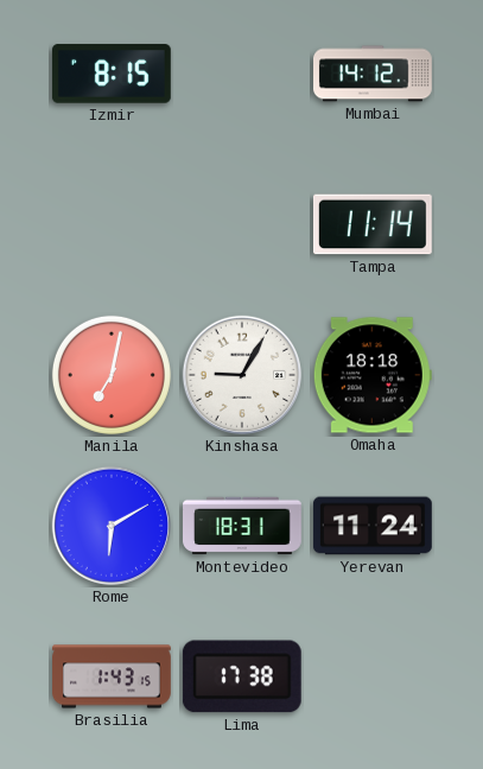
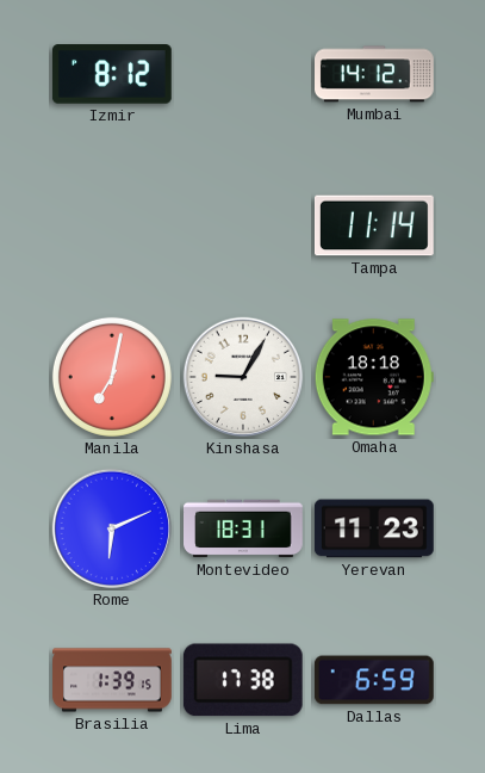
Izmir: 8:15 -> 8:12
Rome: 6:10 -> 6:11
Yerevan: 11:24 -> 11:23
Brasilia: 1:43 -> 1:39
Dallas: none -> 6:59
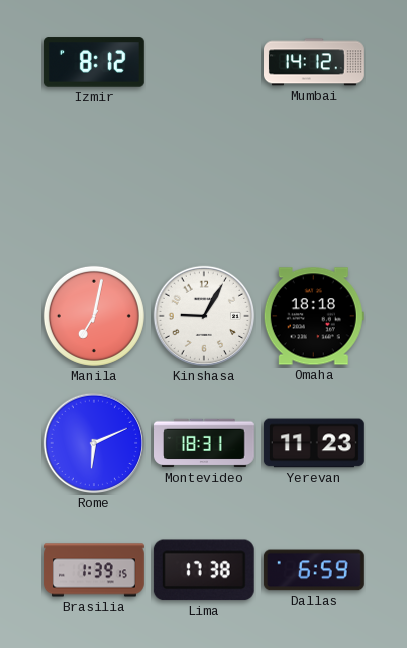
Tampa: 11:14 -> none
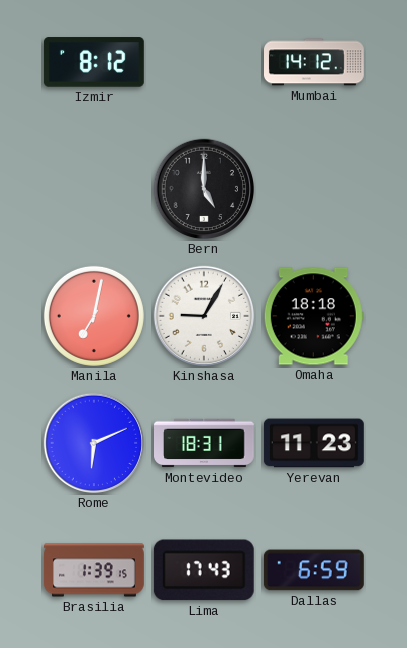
Bern: none -> 5:00
Lima: 17:38 -> 17:43
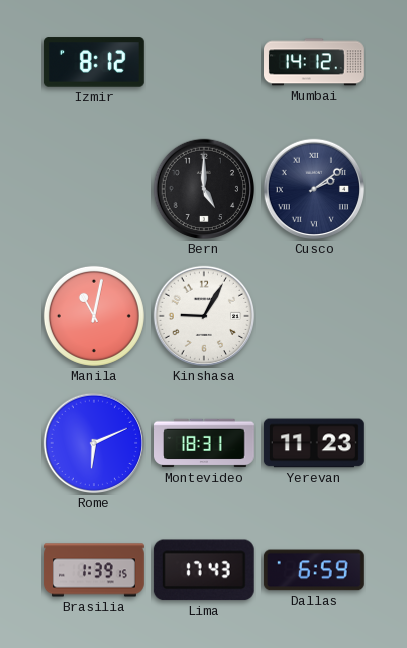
Cusco: none -> 2:09
Manila: 7:02 -> 11:02
Omaha: 18:18 -> none
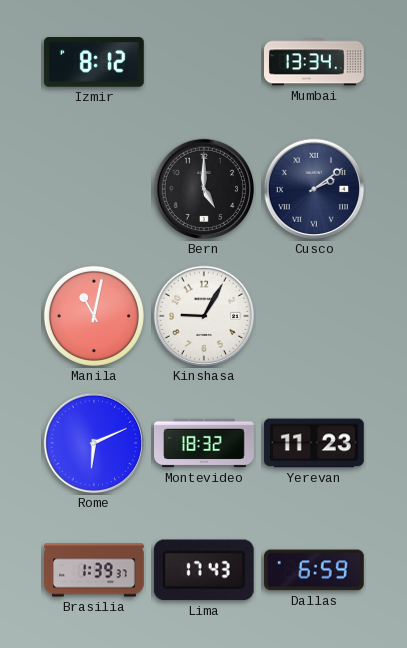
Mumbai: 14:12 -> 13:34
Montevideo: 18:31 -> 18:32
Brasilia: 1:39:15 -> 1:39:37
